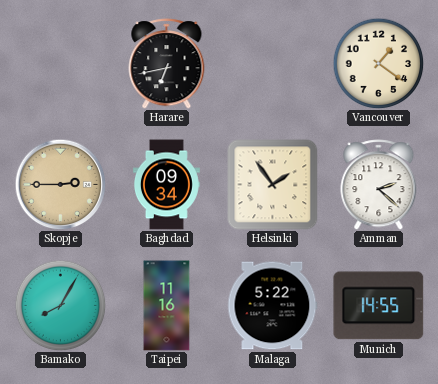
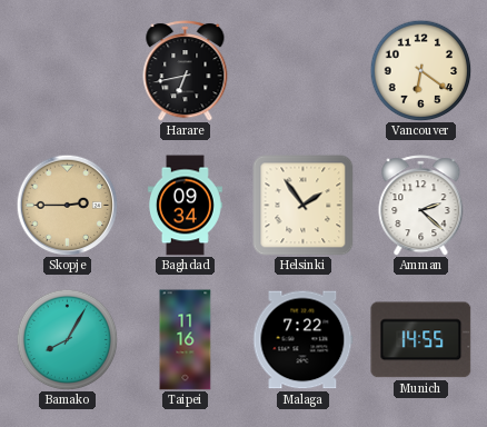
Vancouver: 1:21 -> 6:21
Malaga: 5:22 -> 7:22
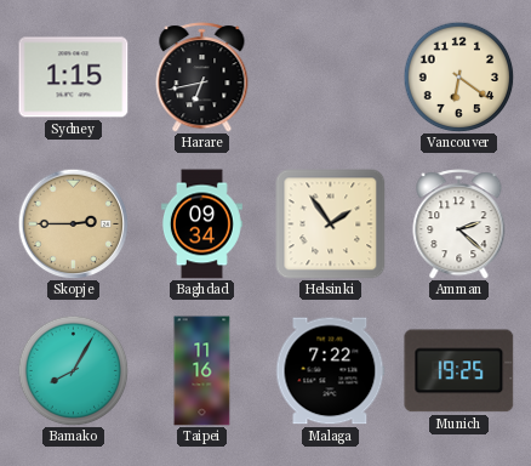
Sydney: none -> 1:15
Munich: 14:55 -> 19:25
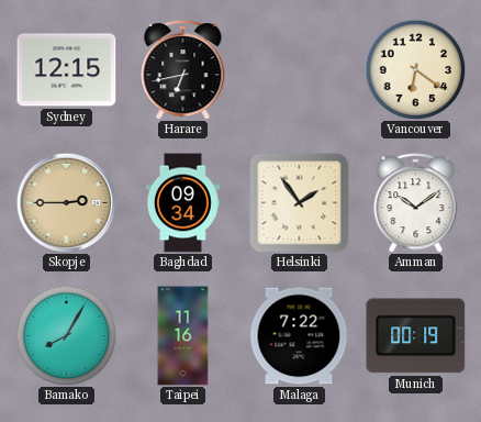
Sydney: 1:15 -> 12:15
Amman: 2:22 -> 10:09
Munich: 19:25 -> 00:19
